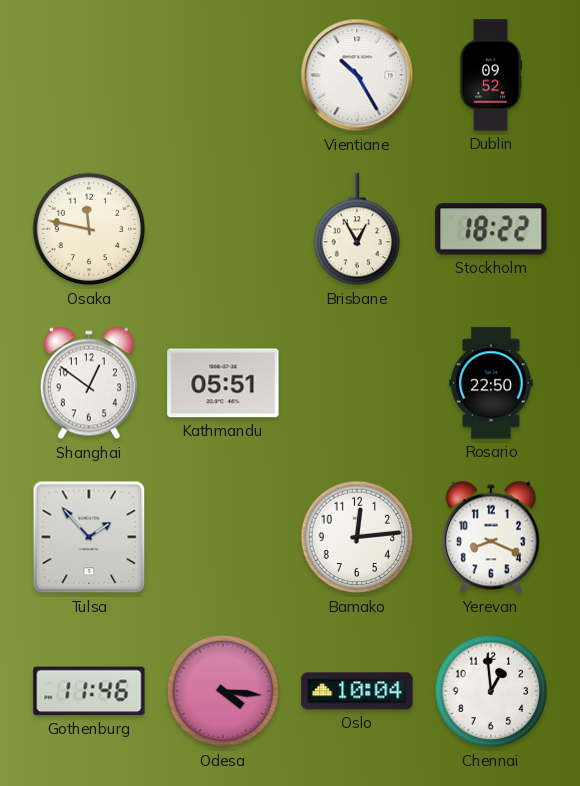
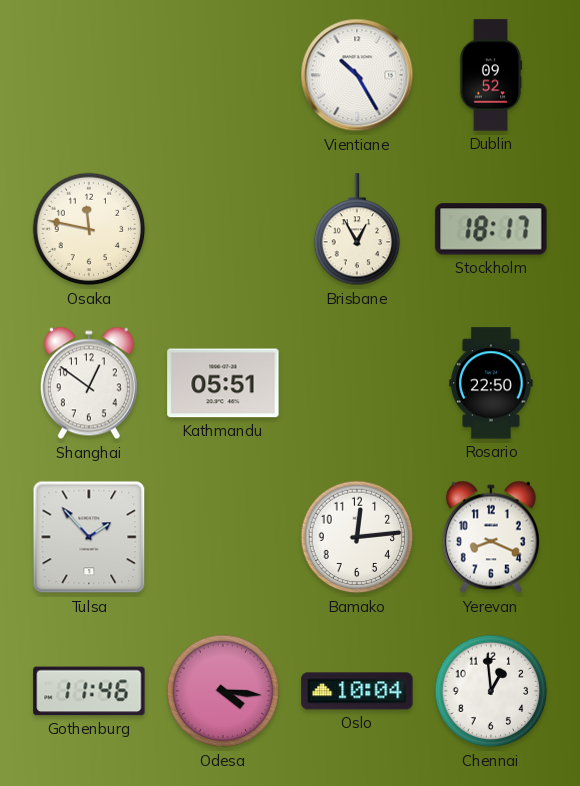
Stockholm: 18:22 -> 18:17
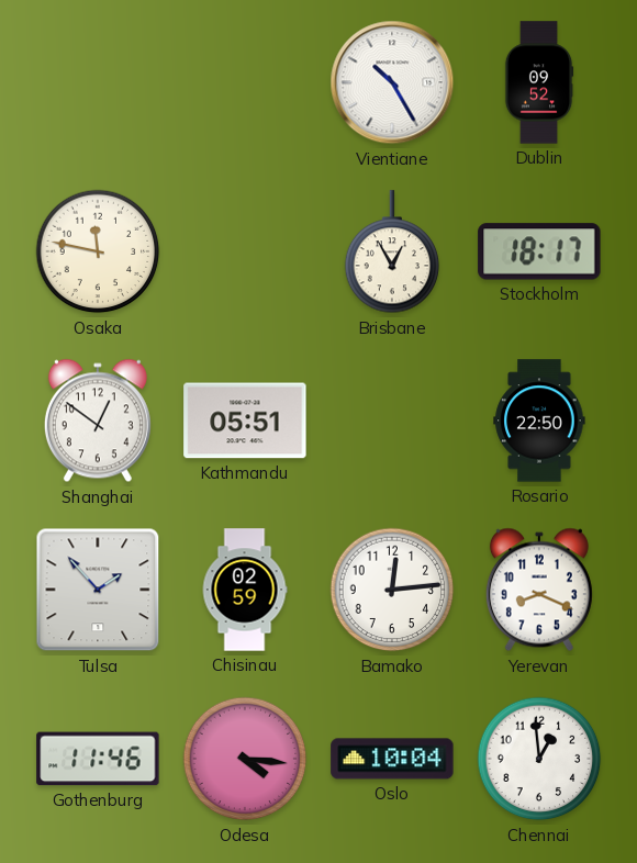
Chisinau: none -> 02:59
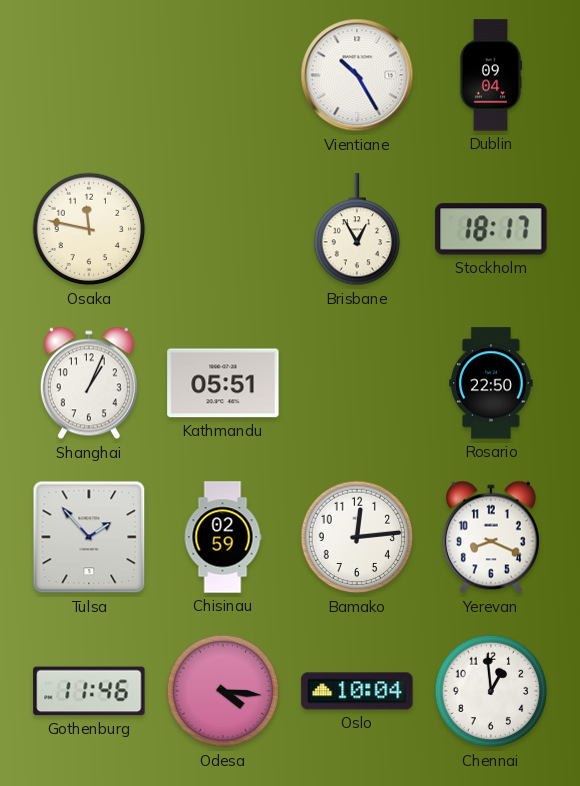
Dublin: 09:52 -> 09:04
Shanghai: 12:51 -> 1:04
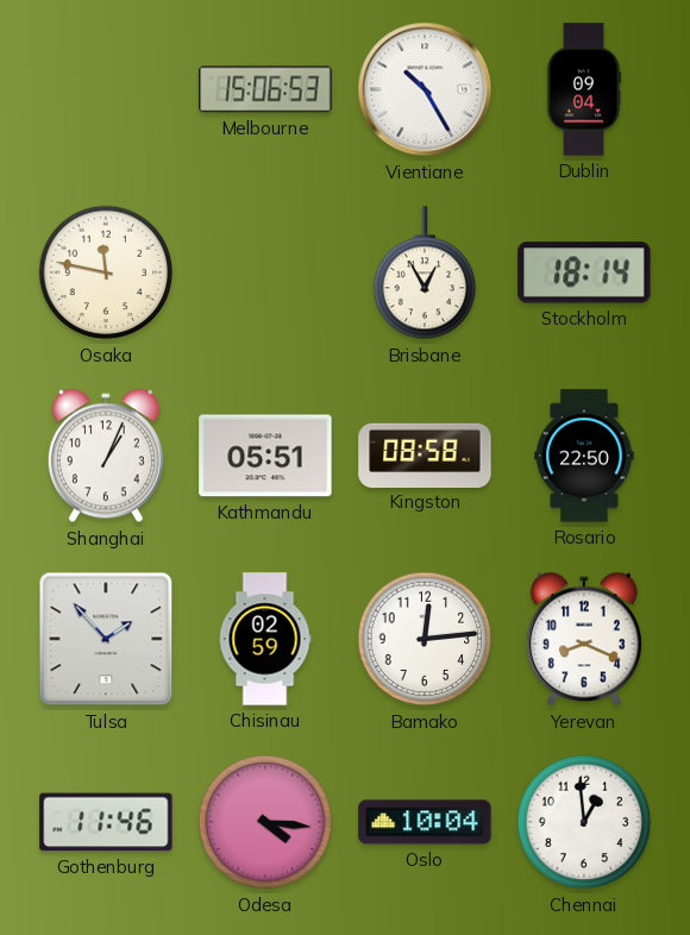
Melbourne: none -> 15:06
Stockholm: 18:17 -> 18:14
Kingston: none -> 08:58
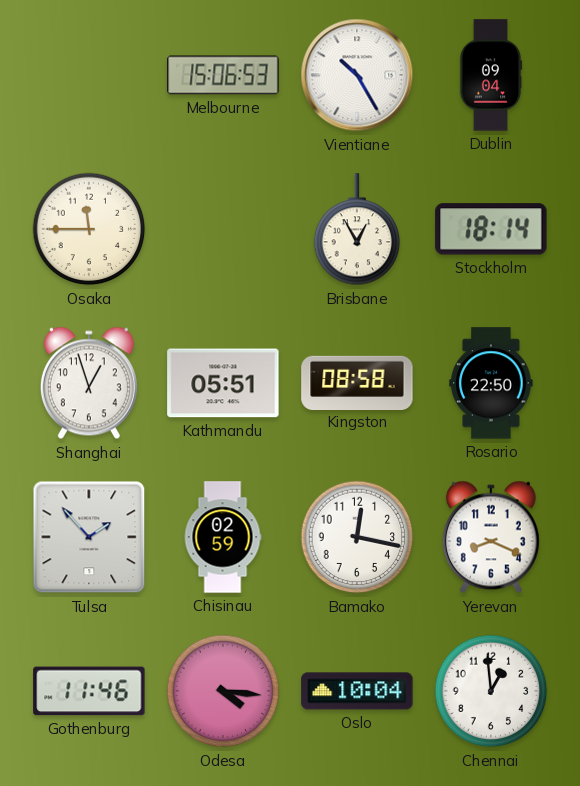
Osaka: 11:47 -> 11:45
Shanghai: 1:04 -> 12:57
Bamako: 12:14 -> 12:17
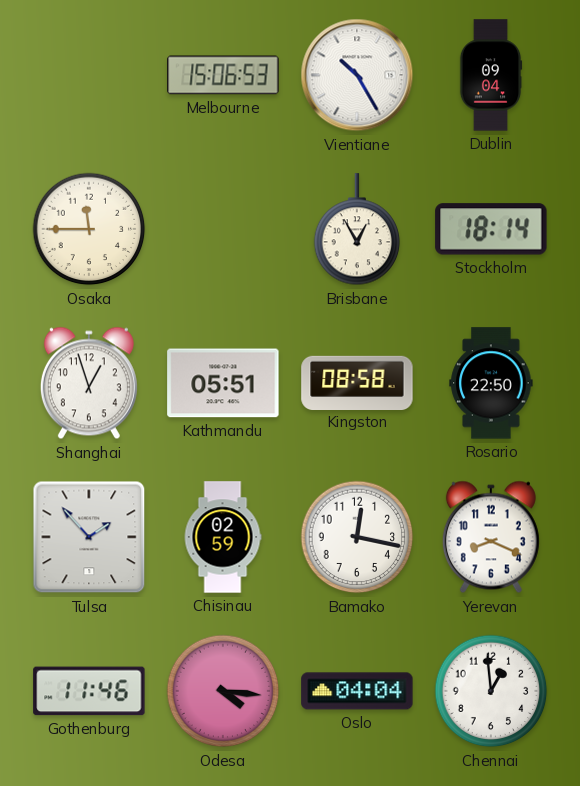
Oslo: 10:04 -> 04:04
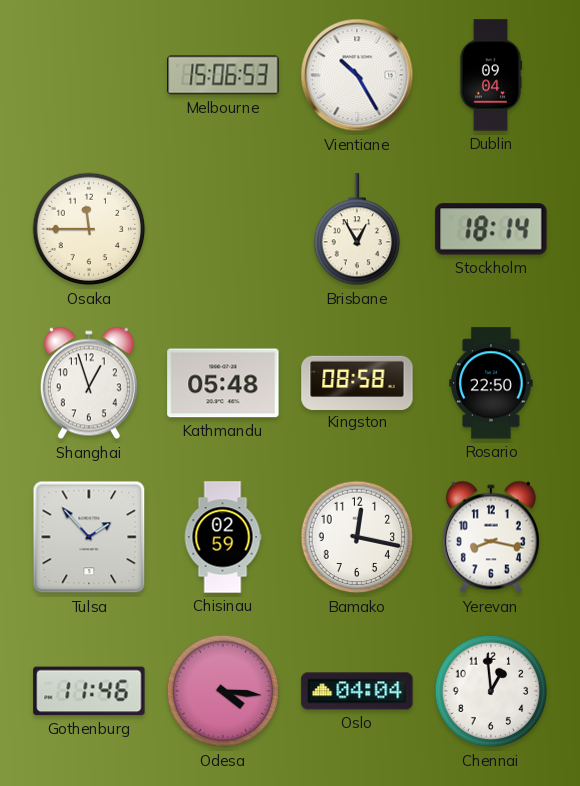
Kathmandu: 05:51 -> 05:48
Yerevan: 8:19 -> 8:17
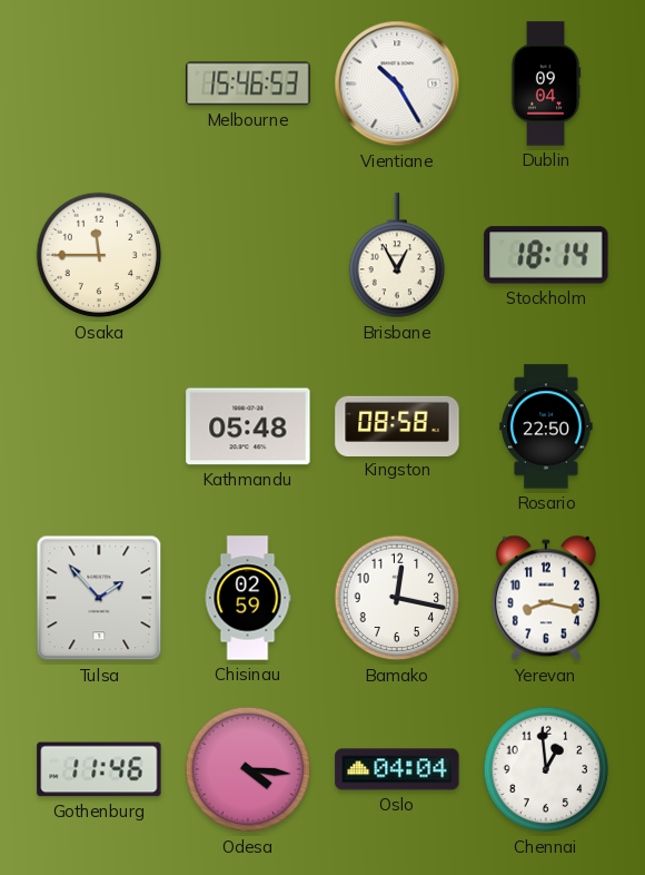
Melbourne: 15:06 -> 15:46
Shanghai: 12:57 -> none
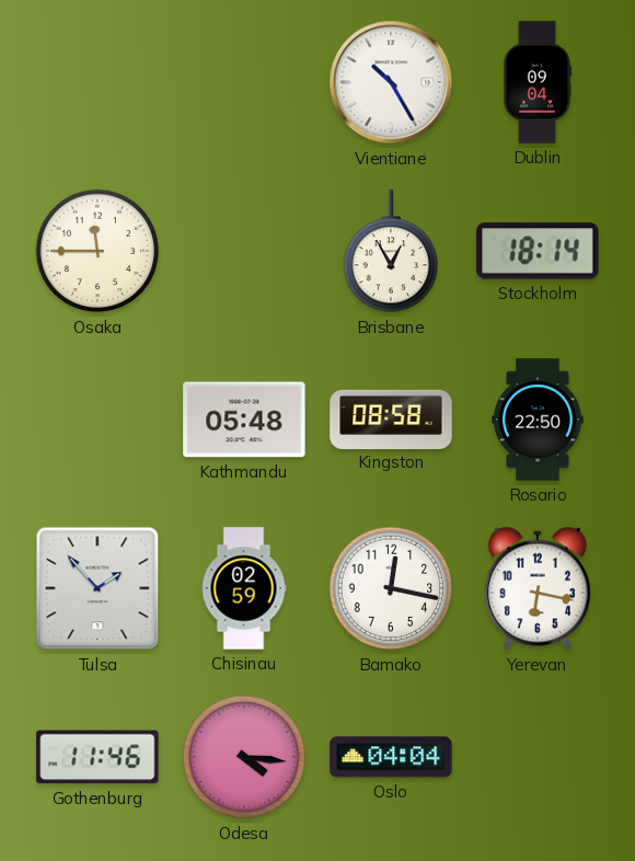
Melbourne: 15:46 -> none
Yerevan: 8:17 -> 6:17
Chennai: 12:59 -> none
